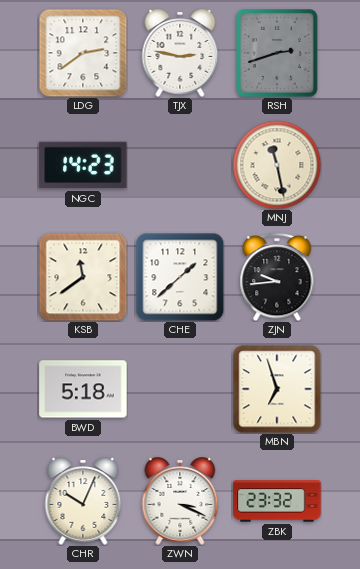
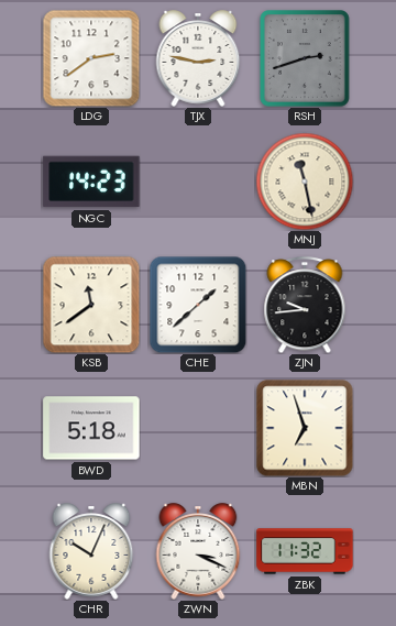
ZBK: 23:32 -> 11:32
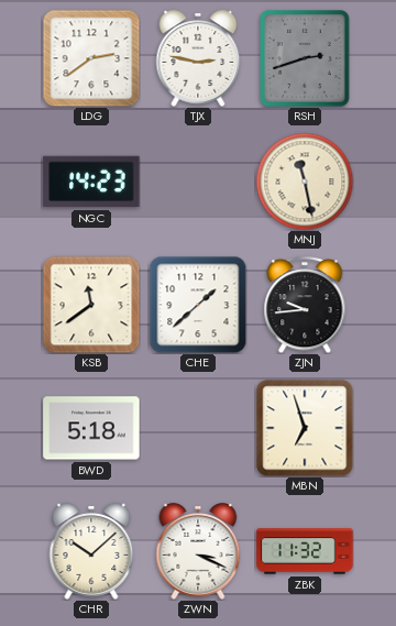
CHR: 10:04 -> 10:08
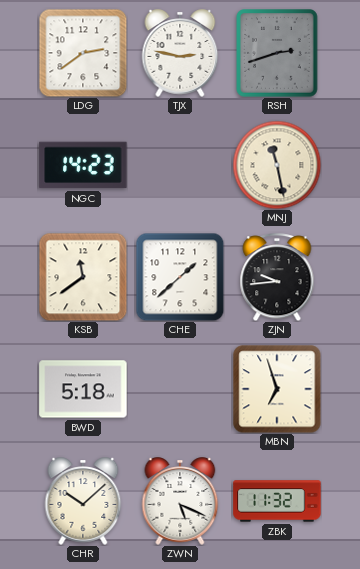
ZWN: 3:19 -> 5:19
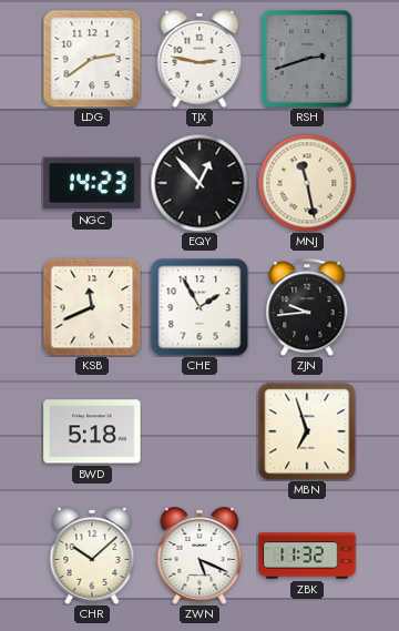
EQY: none -> 12:53
KSB: 11:39 -> 11:41
CHE: 1:38 -> 1:55
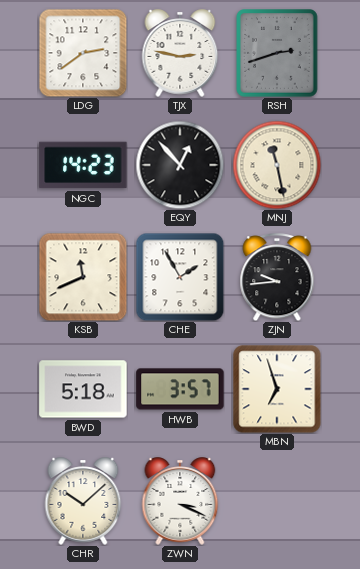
HWB: none -> 3:57
ZWN: 5:19 -> 3:19
ZBK: 11:32 -> none
